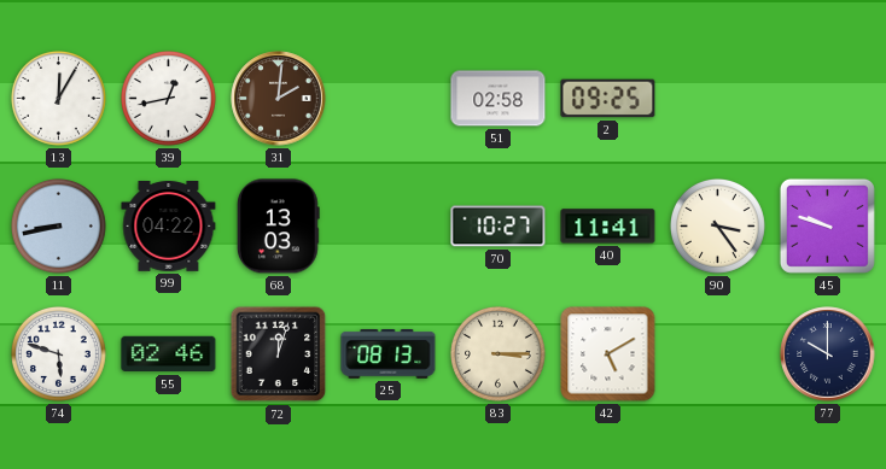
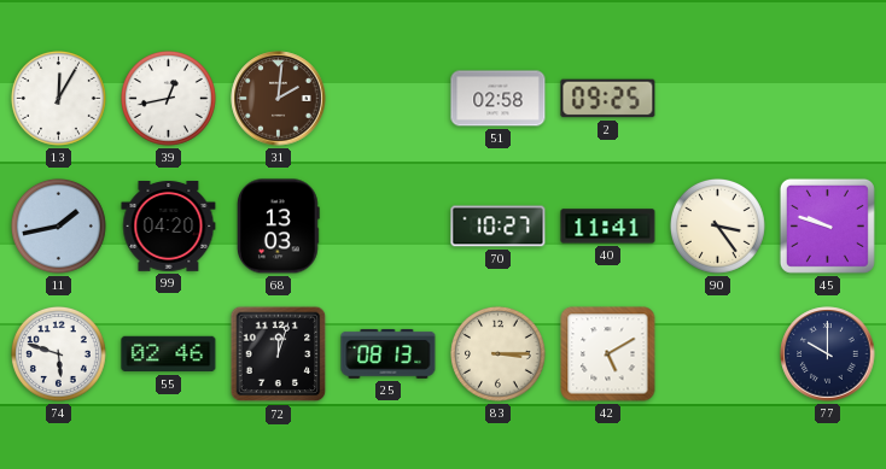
11: 8:43 -> 1:43
99: 04:22 -> 04:20
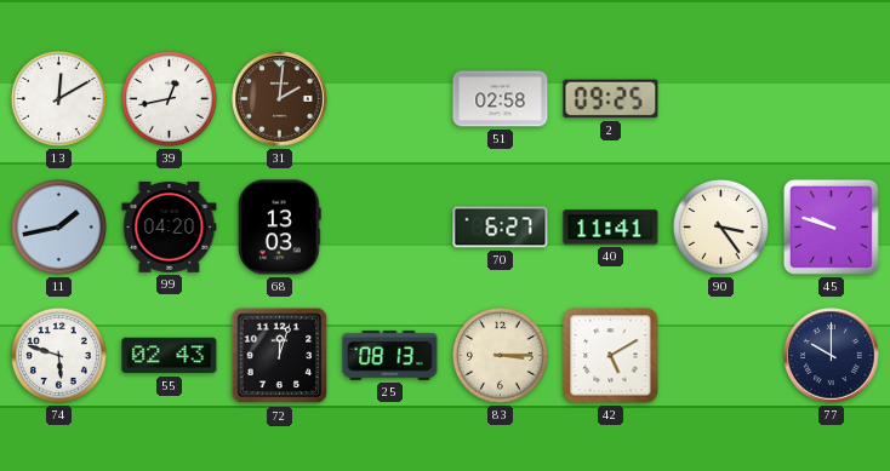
13: 12:05 -> 12:10
70: 10:27 -> 6:27
55: 02:46 -> 02:43
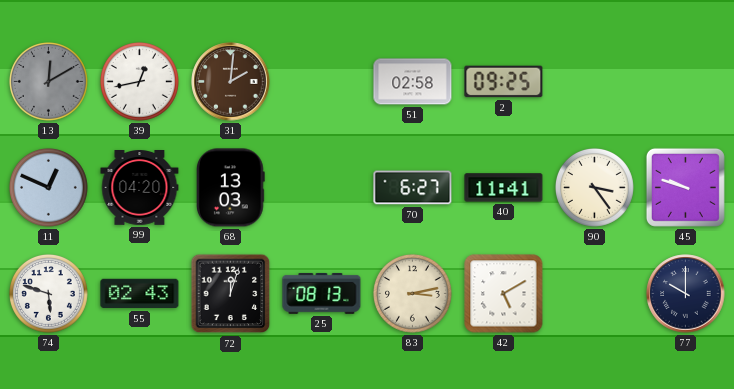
13 dial: white -> grey
11: 1:43 -> 12:49
83: 3:15 -> 3:13
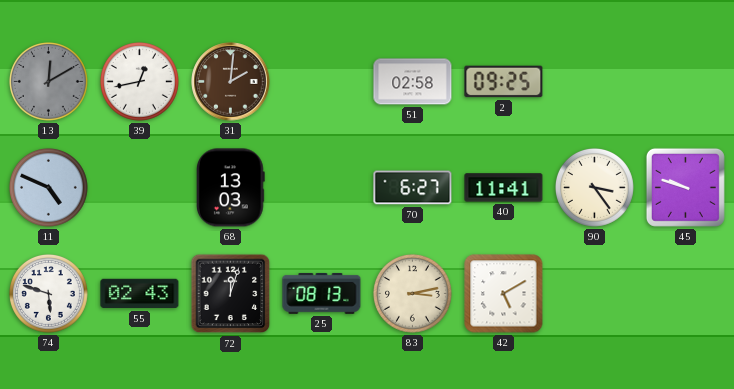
11: 12:49 -> 4:49
99: 04:20 -> none
77: 10:00 -> none
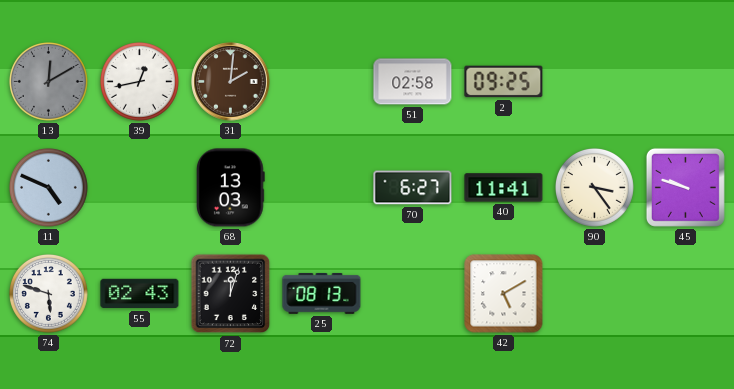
83: 3:13 -> none
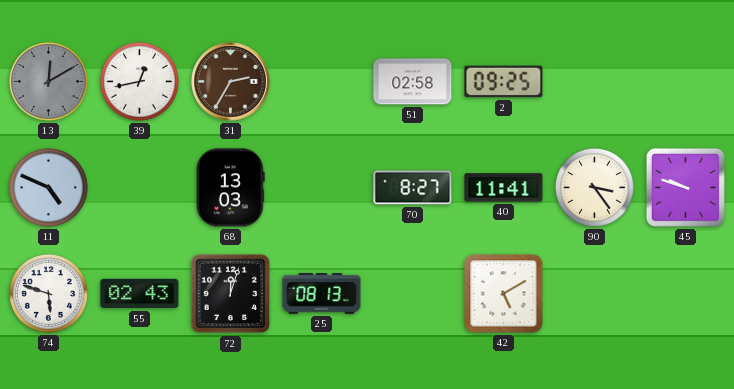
31: 2:01 -> 2:35
70: 6:27 -> 8:27
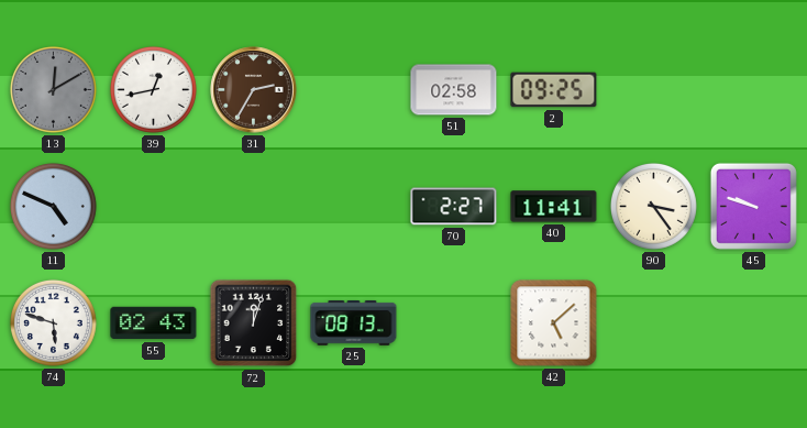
68: 13:03 -> none
70: 8:27 -> 2:27
42: 5:10 -> 5:08
